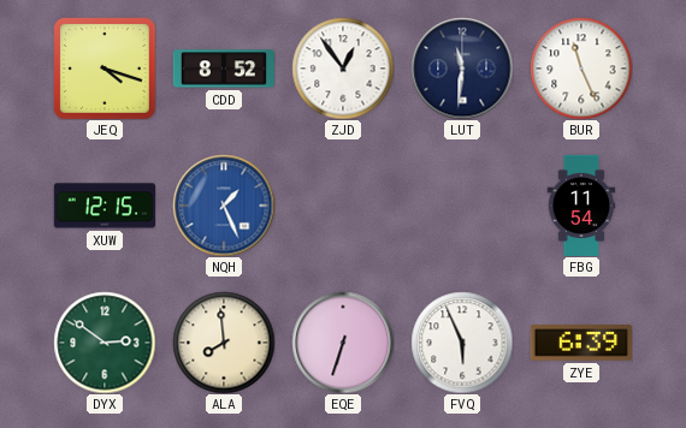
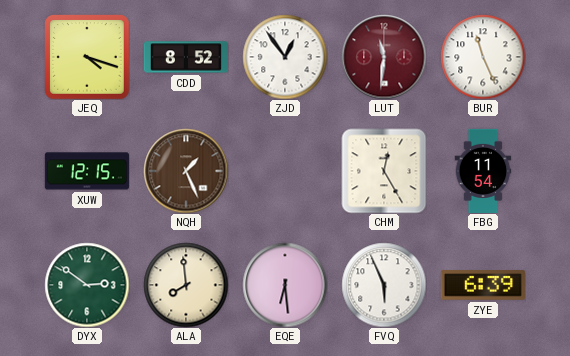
LUT dial: navy -> burgundy
NQH dial: blue -> brown
CHM: none -> 12:25
EQE: 6:33 -> 6:29
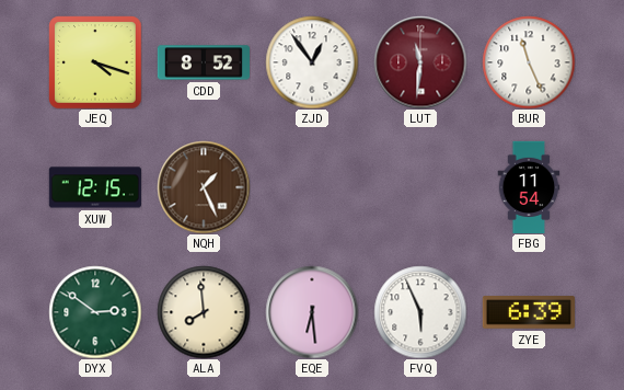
CHM: 12:25 -> none
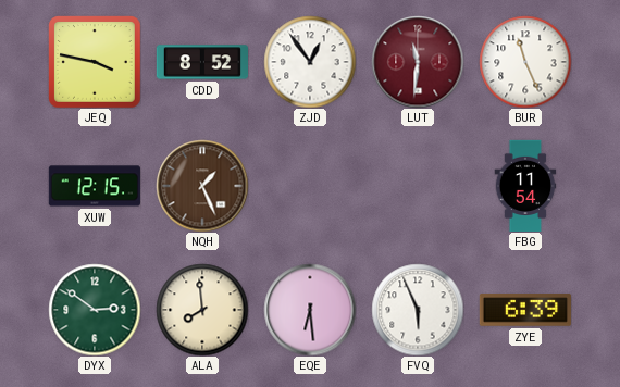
JEQ: 4:18 -> 3:47
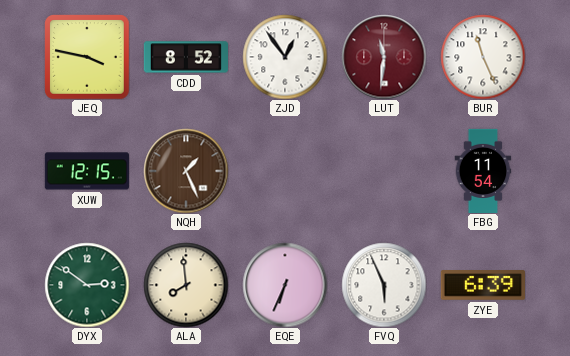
EQE: 6:29 -> 6:34
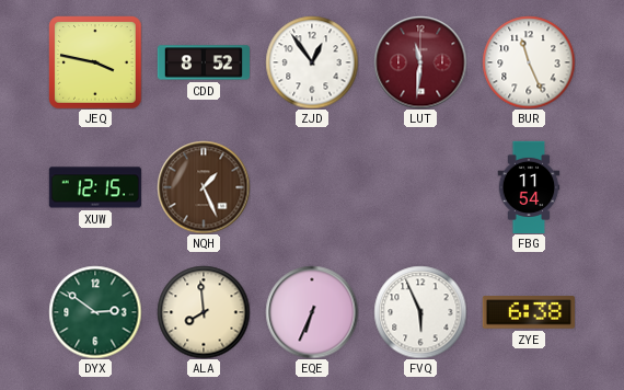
ZYE: 6:39 -> 6:38
